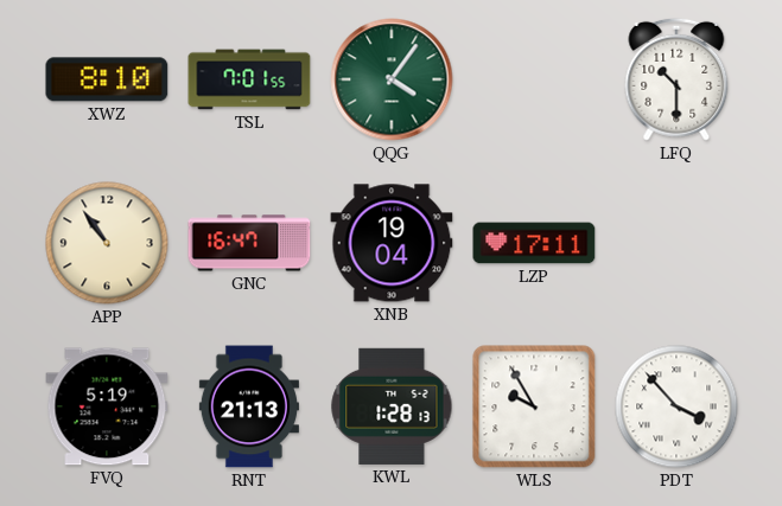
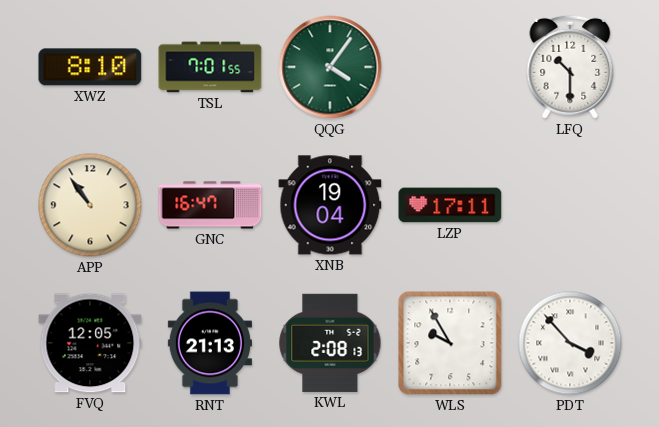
FVQ: 5:19 -> 12:05
KWL: 1:28 -> 2:08
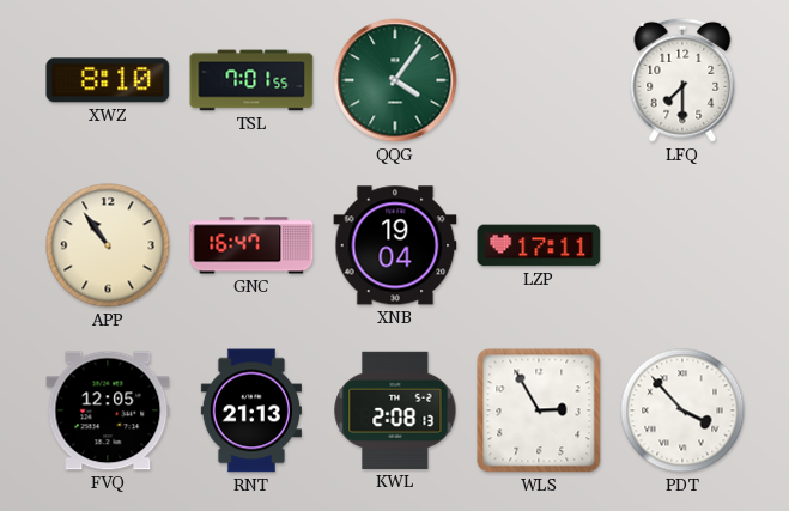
LFQ: 10:30 -> 7:30
WLS: 9:55 -> 2:55
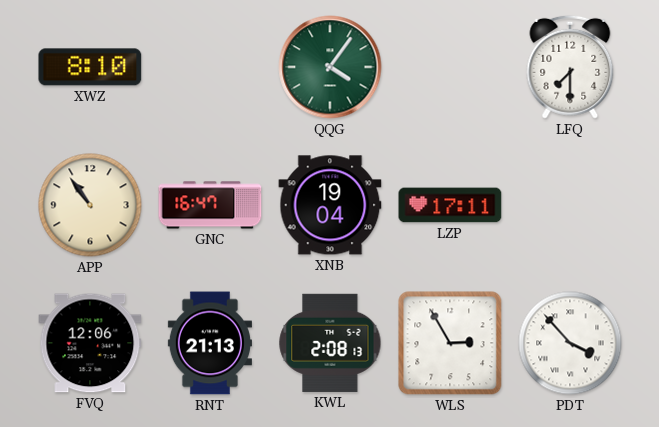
TSL: 7:01 -> none
FVQ: 12:05 -> 12:06
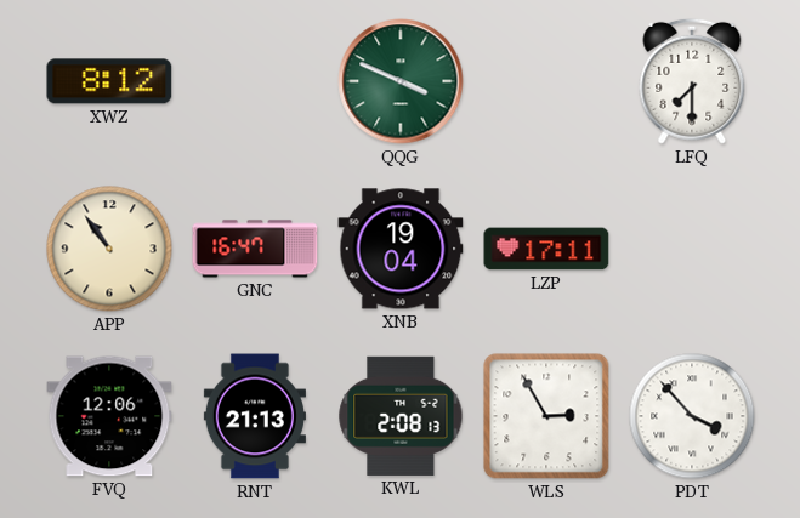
XWZ: 8:10 -> 8:12
QQG: 4:06 -> 3:49
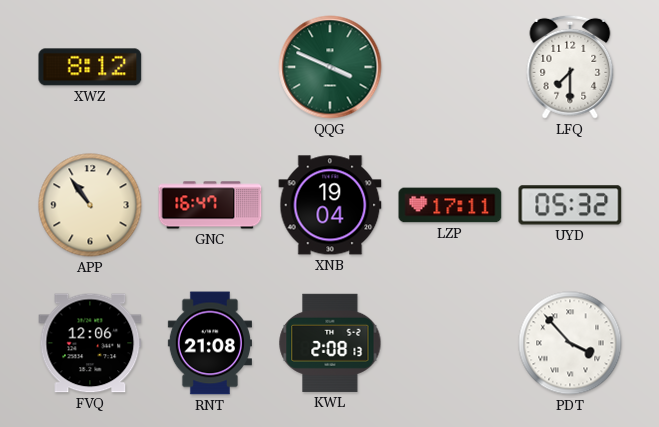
UYD: none -> 05:32
RNT: 21:13 -> 21:08
WLS: 2:55 -> none
